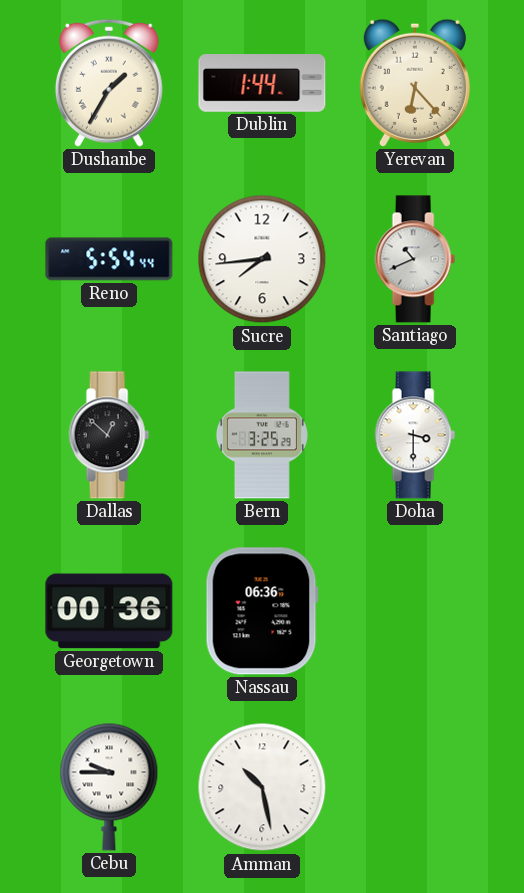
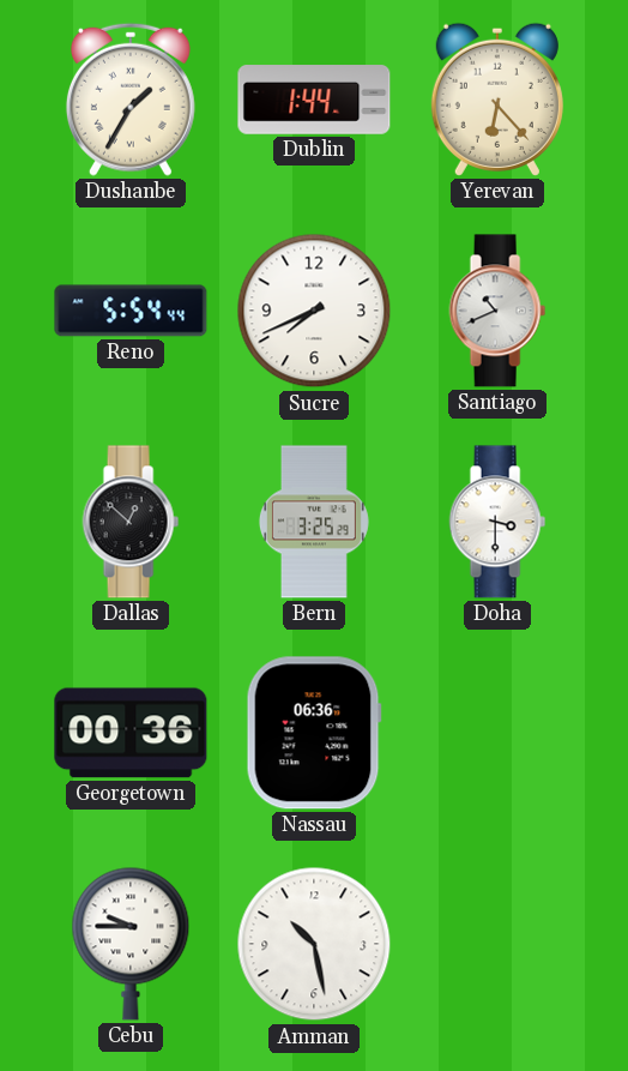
Sucre: 7:44 -> 7:41
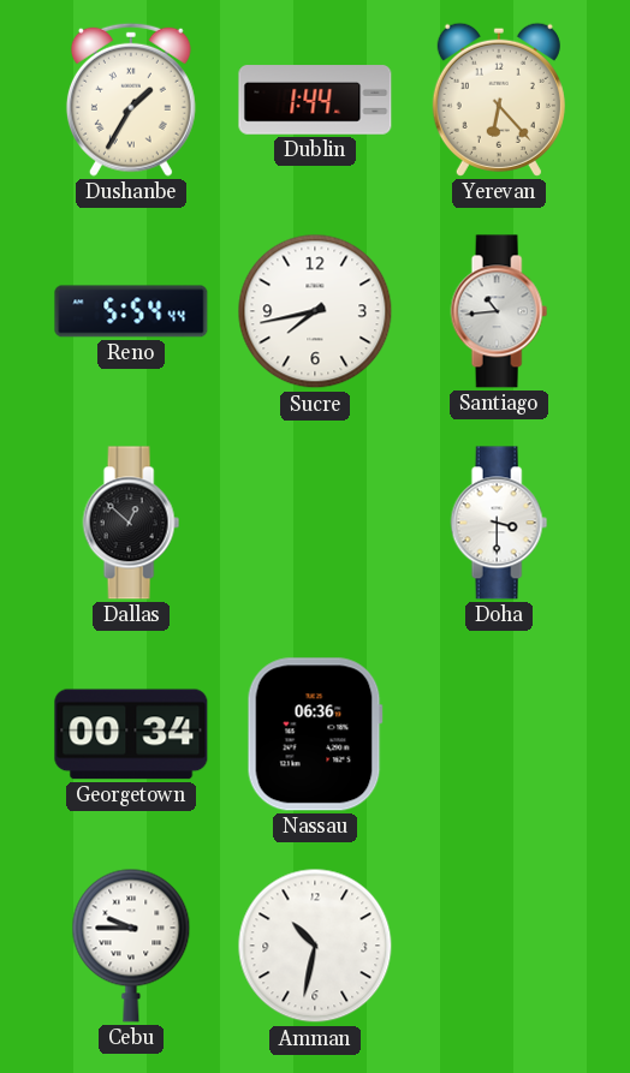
Sucre: 7:41 -> 7:43
Santiago: 10:41 -> 10:44
Bern: 3:25 -> none
Georgetown: 00:36 -> 00:34
Amman: 10:28 -> 10:32
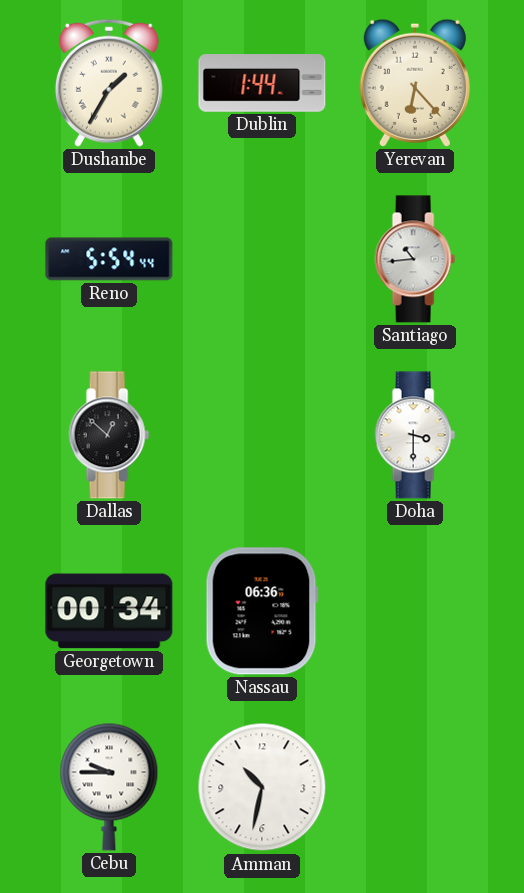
Sucre: 7:43 -> none
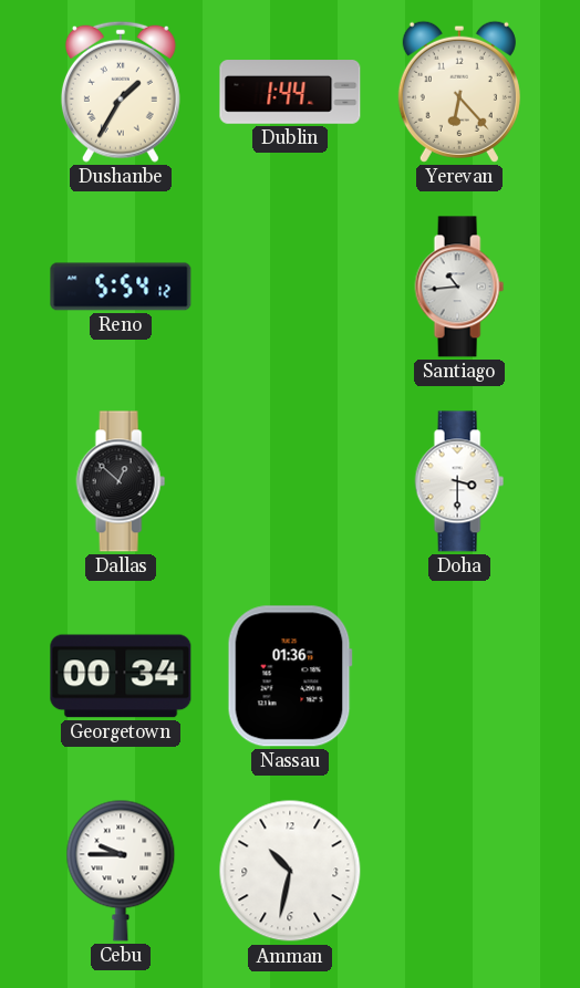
Reno: 5:54:44 -> 5:54:12
Nassau: 06:36 -> 01:36
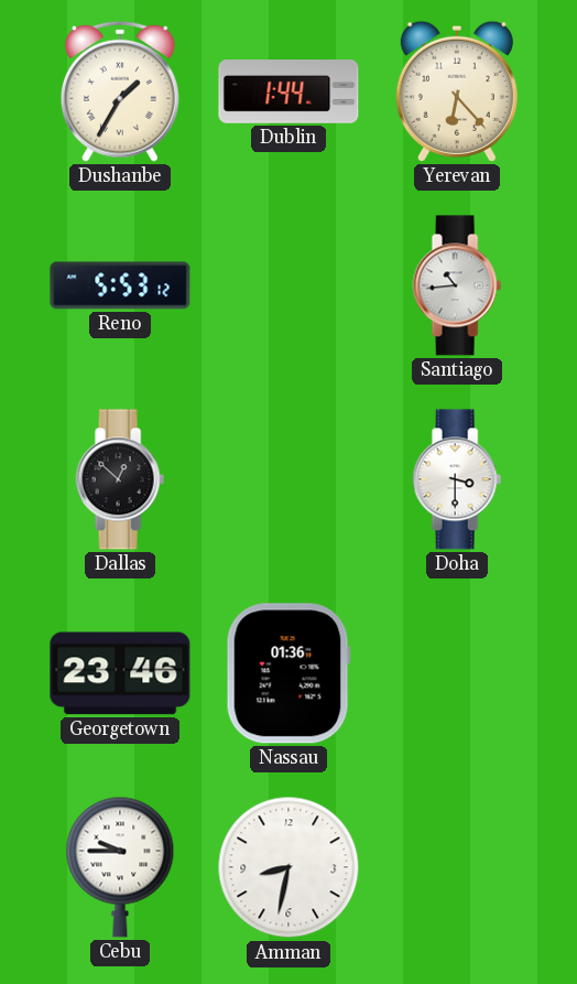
Reno: 5:54 -> 5:53
Georgetown: 00:34 -> 23:46
Amman: 10:32 -> 8:32
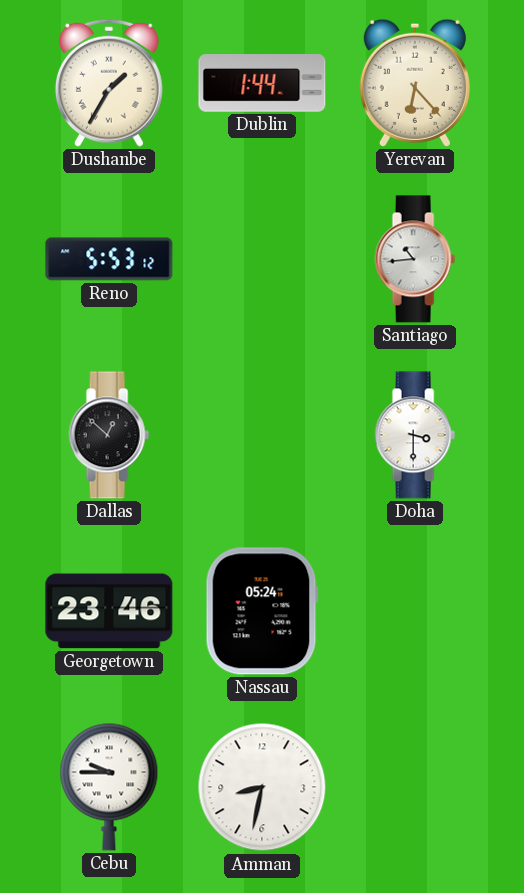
Nassau: 01:36 -> 05:24
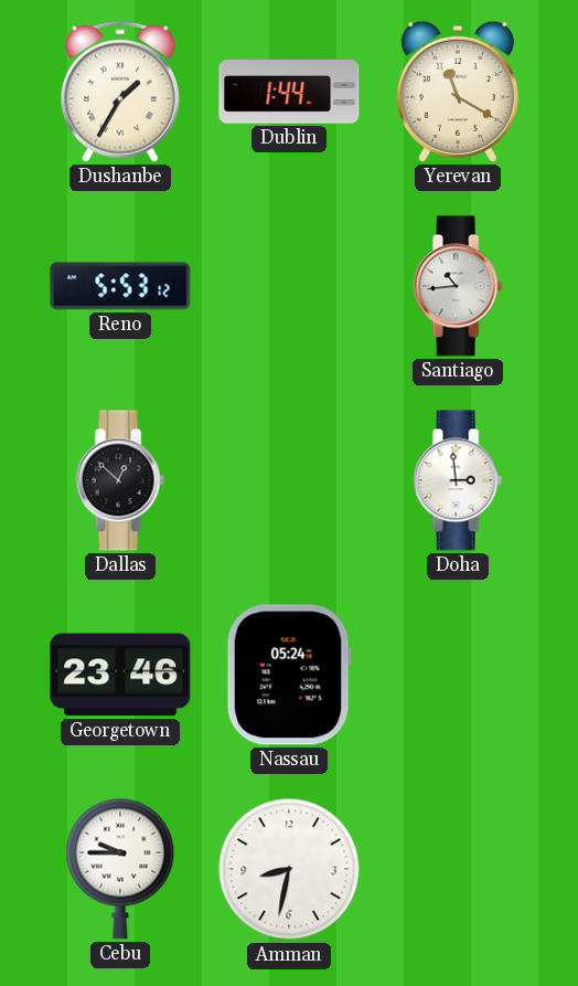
Yerevan: 6:23 -> 11:20
Doha: 3:30 -> 2:59
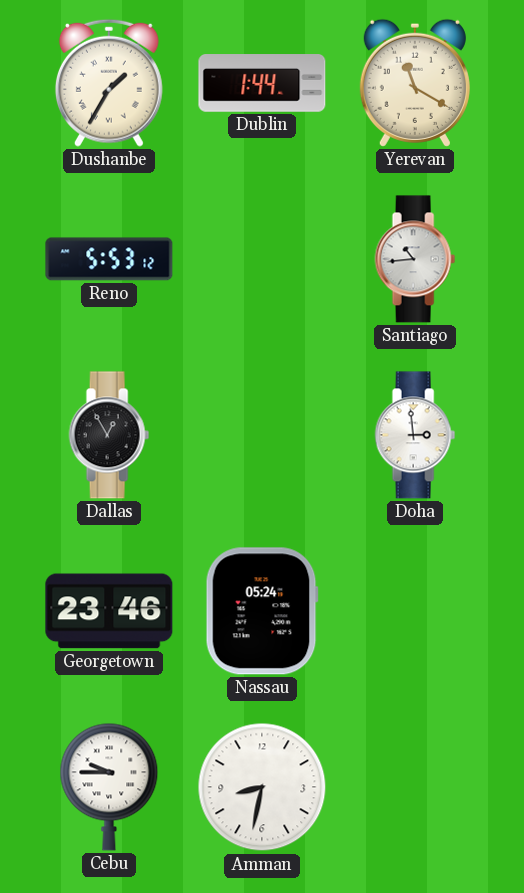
Dallas: 12:52 -> 12:55
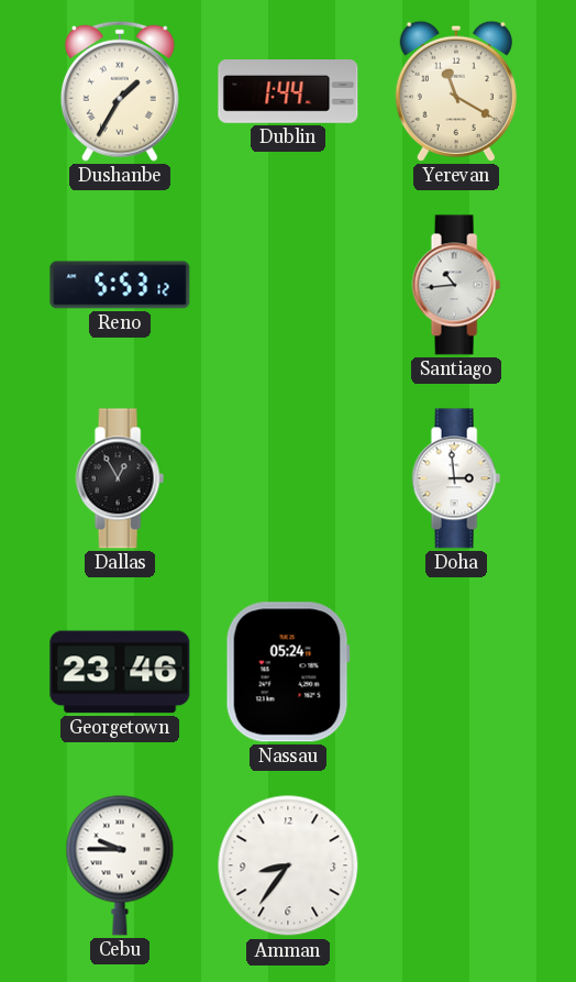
Amman: 8:32 -> 8:36
